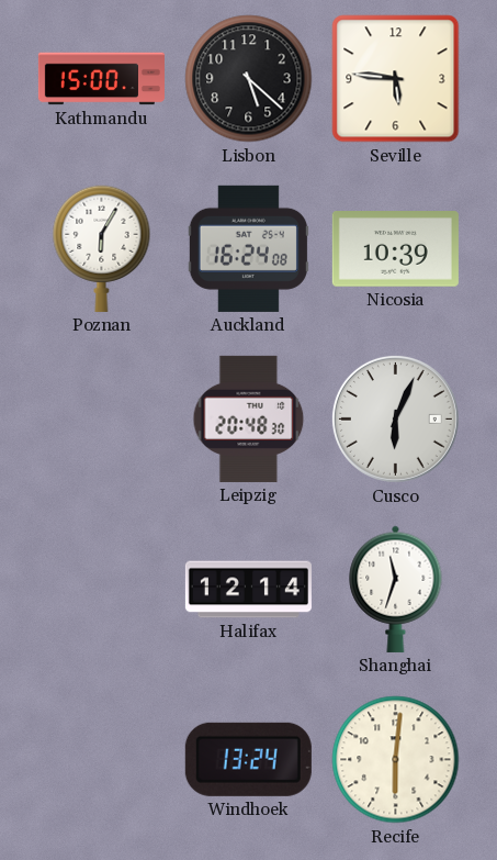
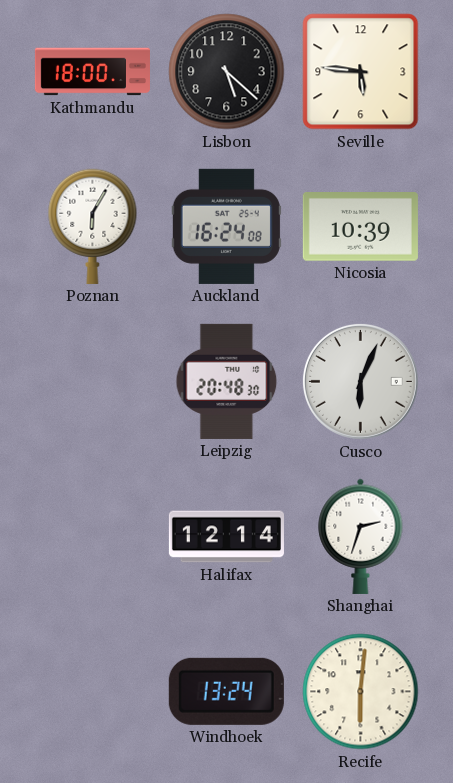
Kathmandu: 15:00 -> 18:00
Shanghai: 11:33 -> 2:33
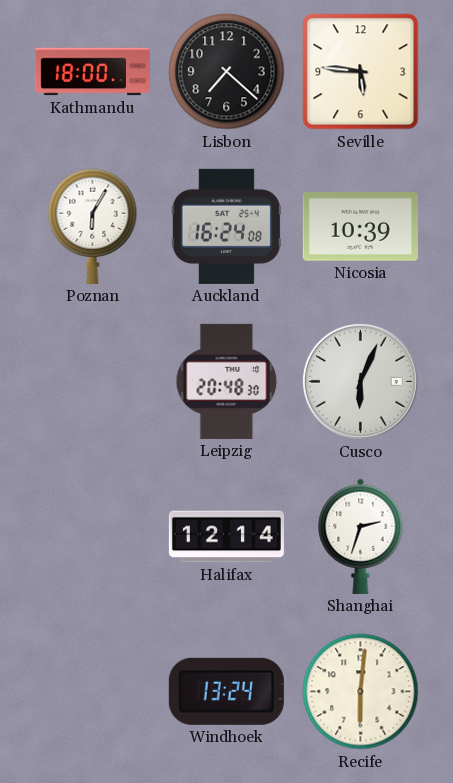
Lisbon: 5:22 -> 7:22
